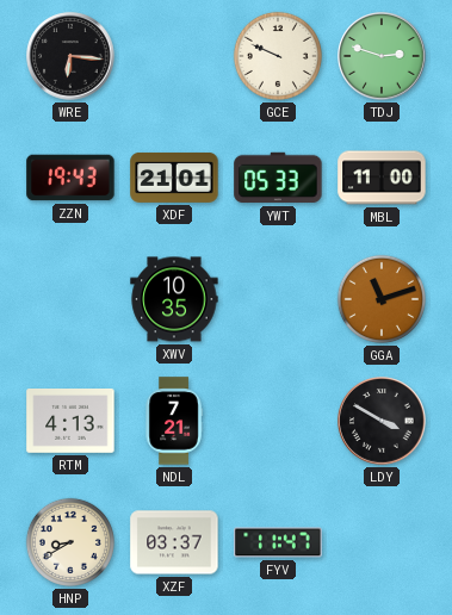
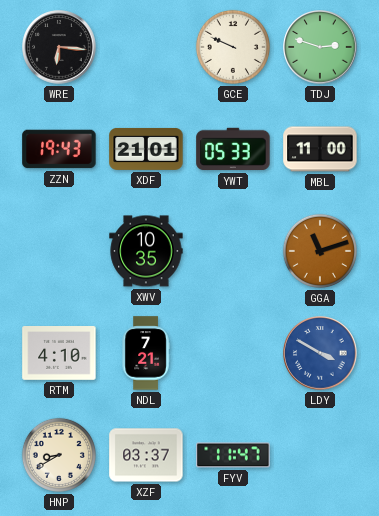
RTM: 4:13 -> 4:10
LDY dial: black -> blue
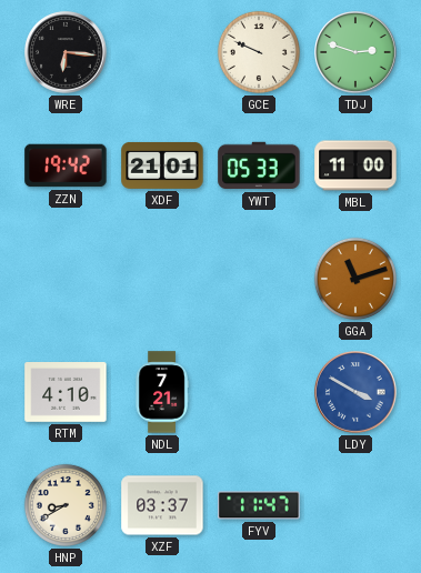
ZZN: 19:43 -> 19:42
XWV: 10:35 -> none
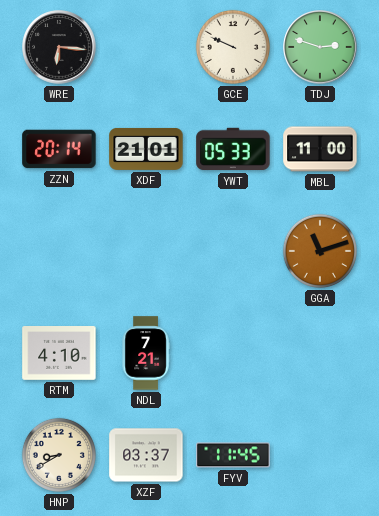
ZZN: 19:42 -> 20:14
LDY: 3:50 -> none
FYV: 11:47 -> 11:45
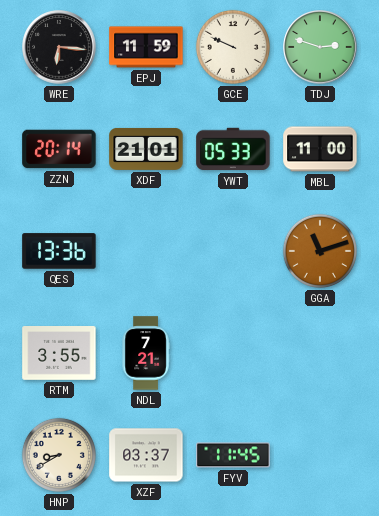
EPJ: none -> 11:59
QES: none -> 13:36
RTM: 4:10 -> 3:55
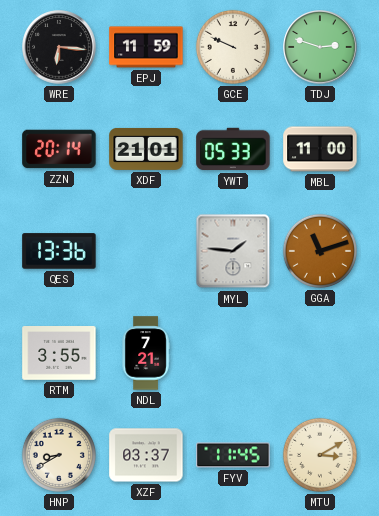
MYL: none -> 1:46
MTU: none -> 3:10
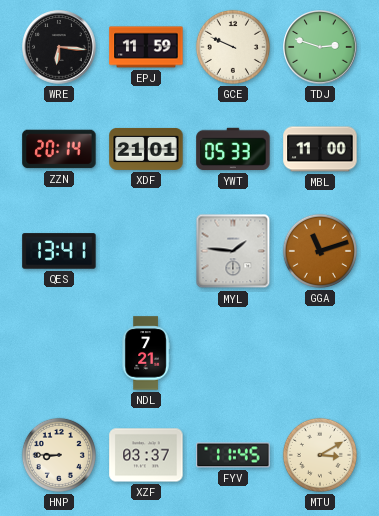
QES: 13:36 -> 13:41
RTM: 3:55 -> none
HNP: 8:40 -> 8:45
